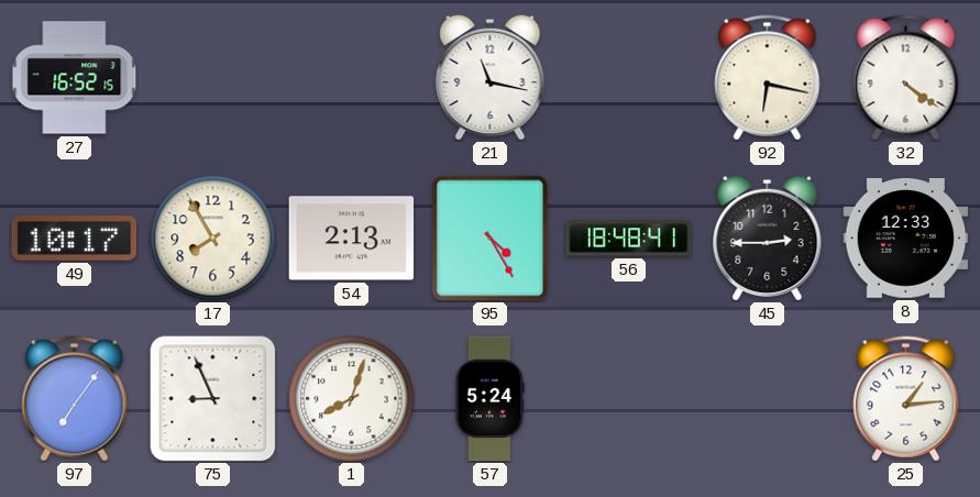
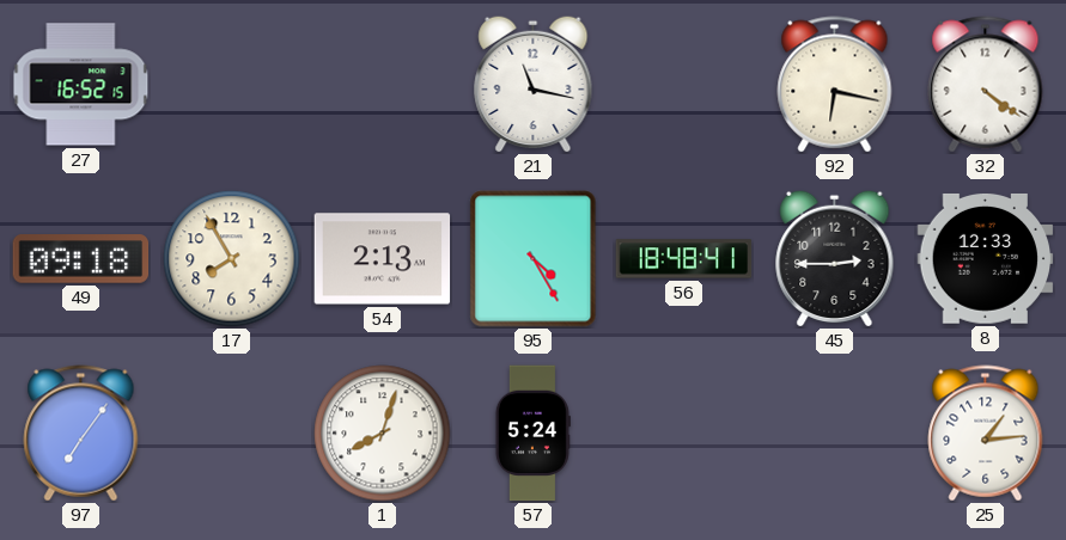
49: 10:17 -> 09:18
75: 8:56 -> none
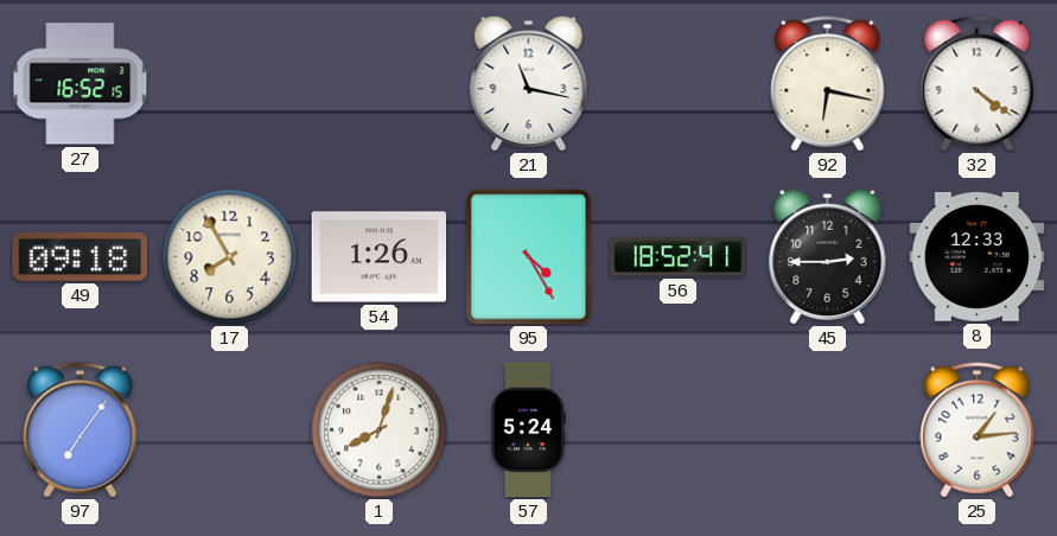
54: 2:13 -> 1:26
56: 18:48 -> 18:52
